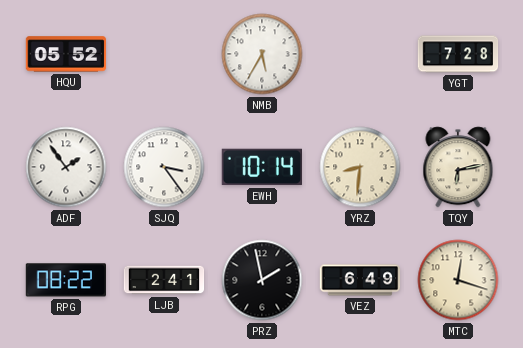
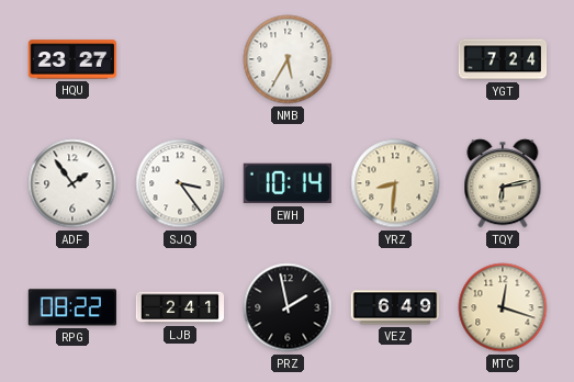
HQU: 05:52 -> 23:27
YGT: 7:28 -> 7:24
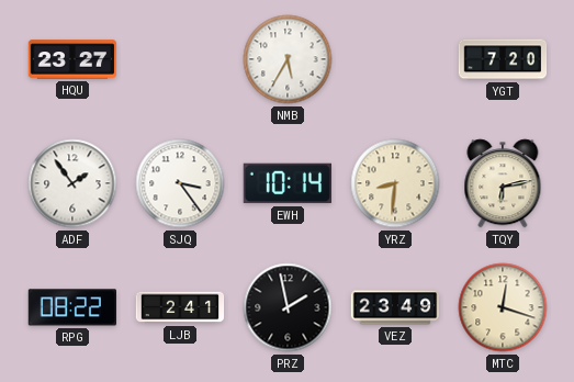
YGT: 7:24 -> 7:20
VEZ: 6:49 -> 23:49
